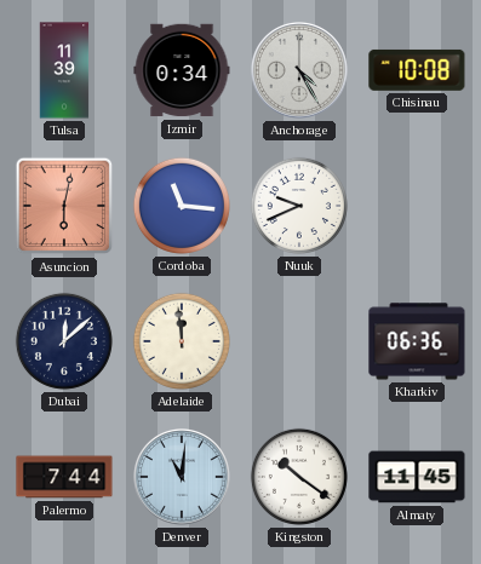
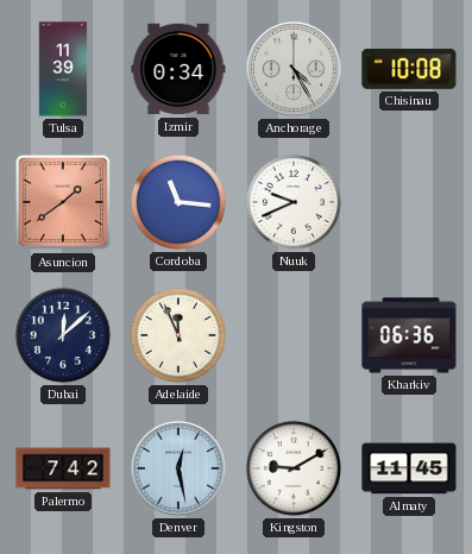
Asuncion: 6:02 -> 1:39
Adelaide: 11:59 -> 11:56
Palermo: 7:44 -> 7:42
Denver: 11:01 -> 12:28
Kingston: 10:21 -> 9:10
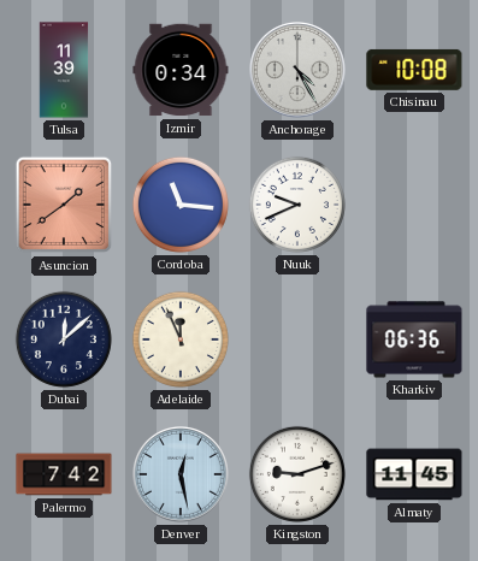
Kingston: 9:10 -> 9:12
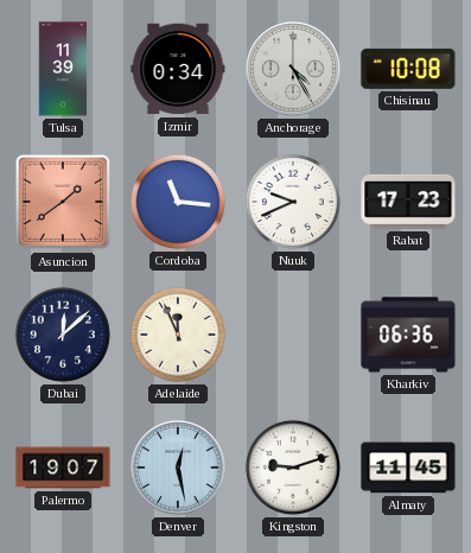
Rabat: none -> 17:23
Palermo: 7:42 -> 19:07
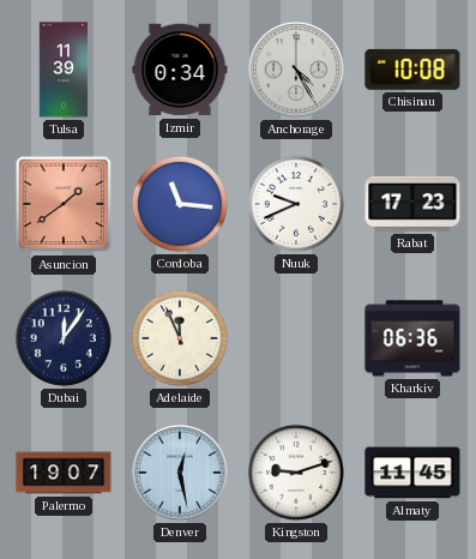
Dubai: 12:08 -> 12:06
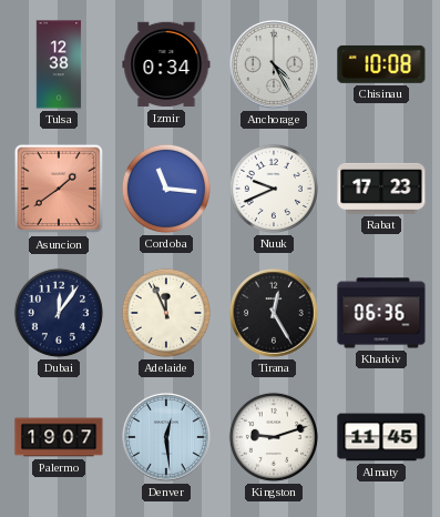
Tulsa: 11:39 -> 12:38
Tirana: none -> 12:25
Denver: 12:28 -> 12:29
